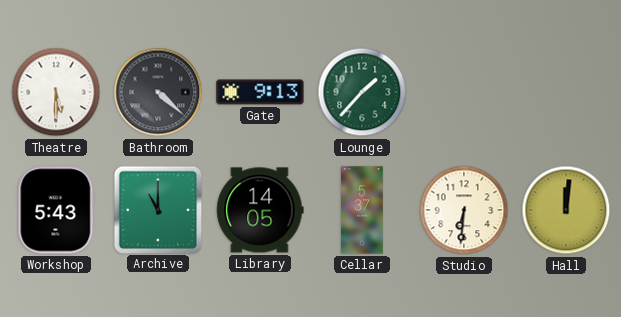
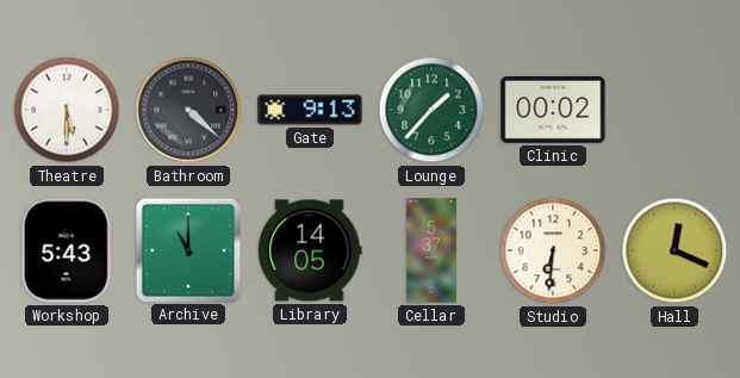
Clinic: none -> 00:02
Hall: 12:01 -> 12:19
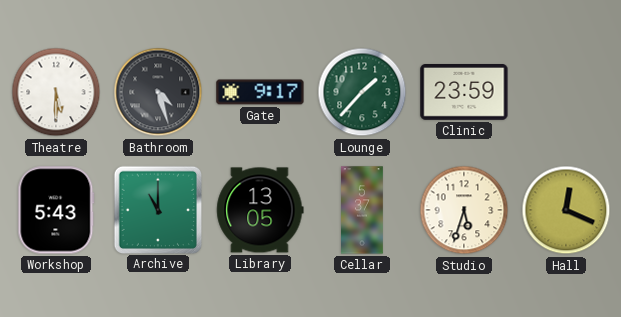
Bathroom: 4:22 -> 4:27
Gate: 9:13 -> 9:17
Clinic: 00:02 -> 23:59
Library: 14:05 -> 13:05
Studio: 6:31 -> 5:33
